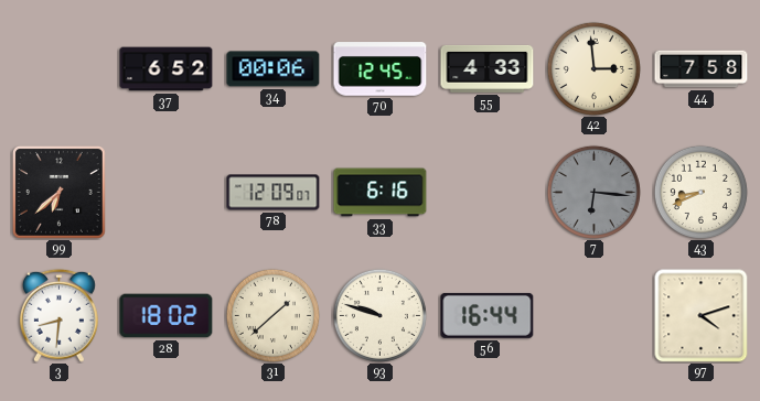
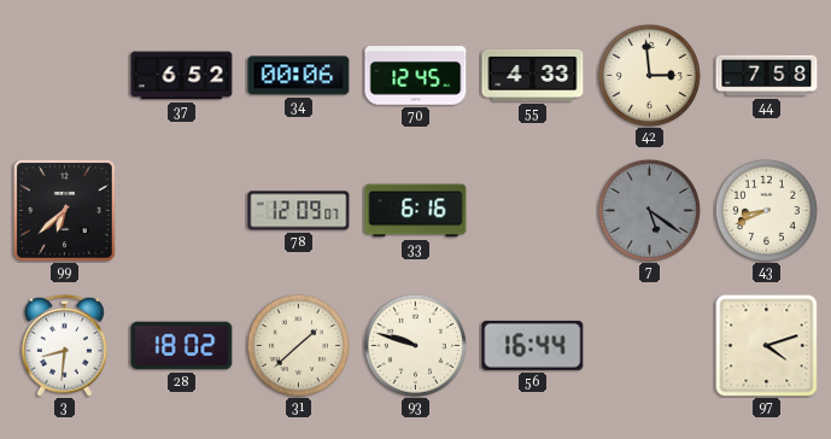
7: 6:16 -> 5:21
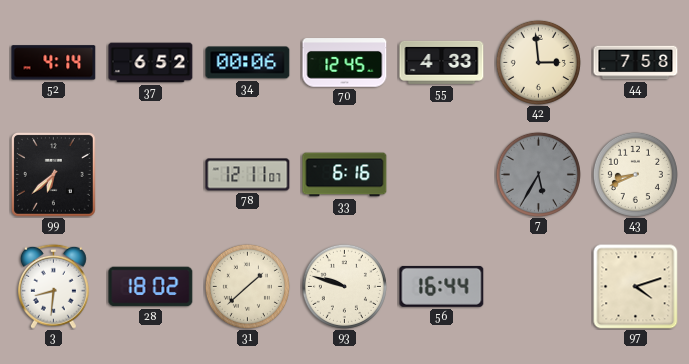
52: none -> 4:14
78: 12:09 -> 12:11
7: 5:21 -> 5:35
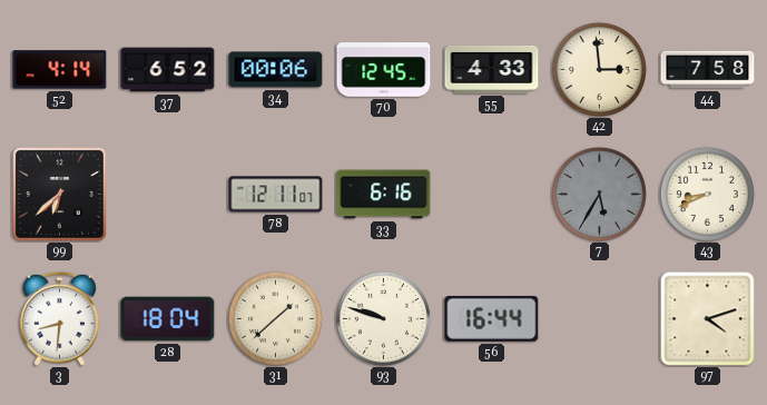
28: 18:02 -> 18:04
